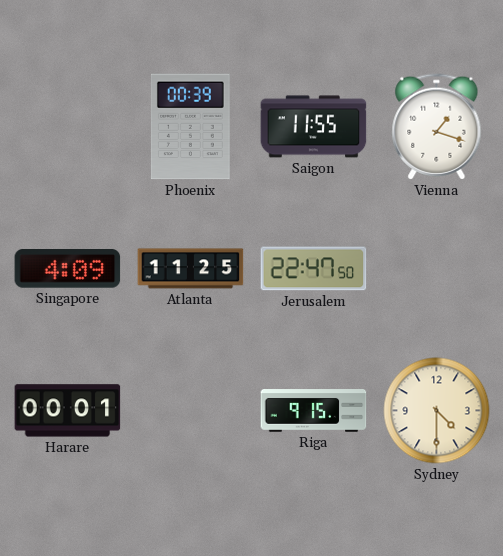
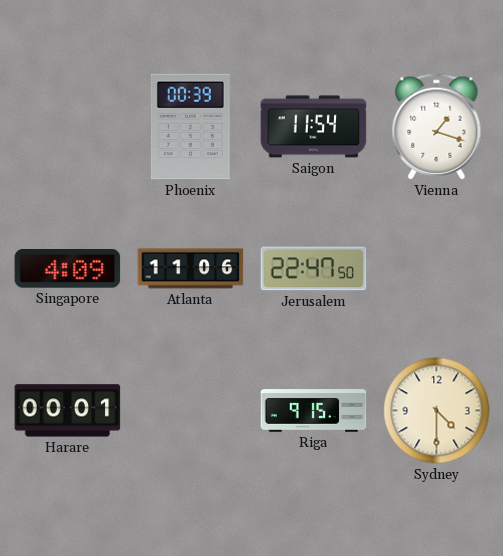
Saigon: 11:55 -> 11:54
Atlanta: 11:25 -> 11:06
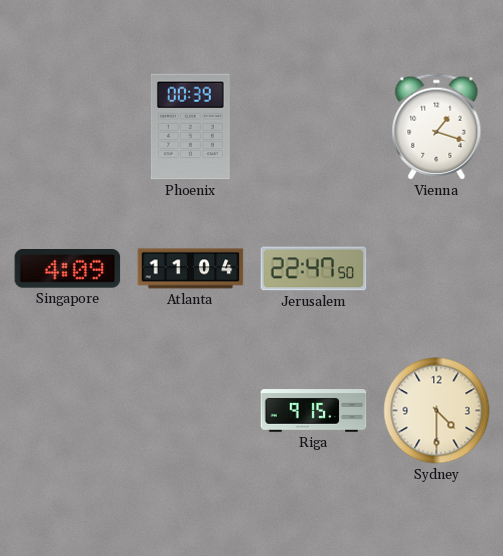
Saigon: 11:54 -> none
Atlanta: 11:06 -> 11:04
Harare: 00:01 -> none
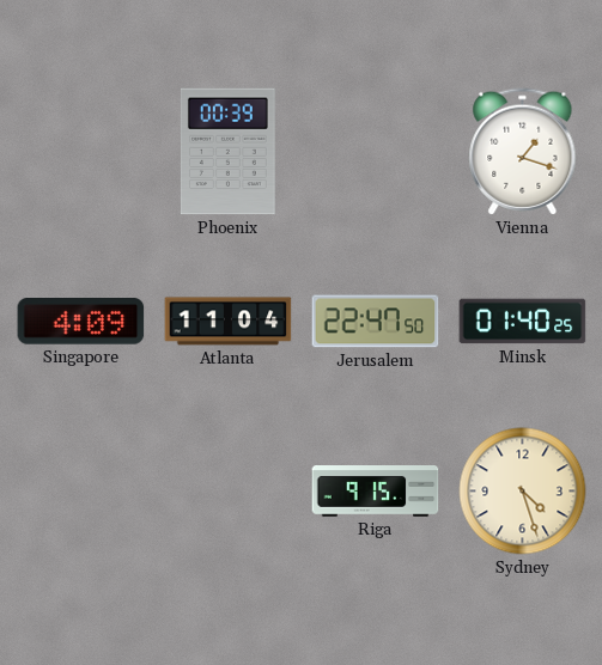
Minsk: none -> 01:40
Sydney: 4:30 -> 4:27
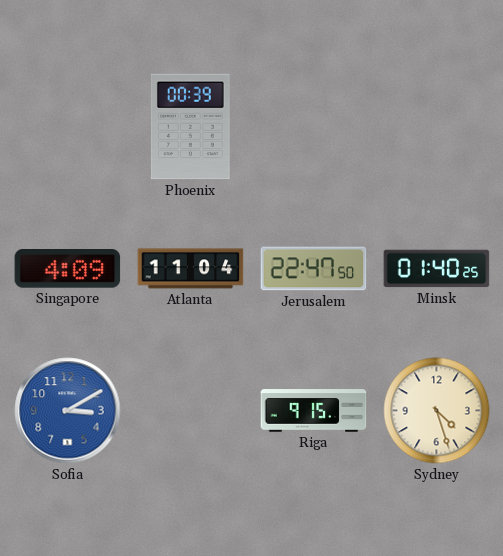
Vienna: 1:18 -> none
Sofia: none -> 3:10
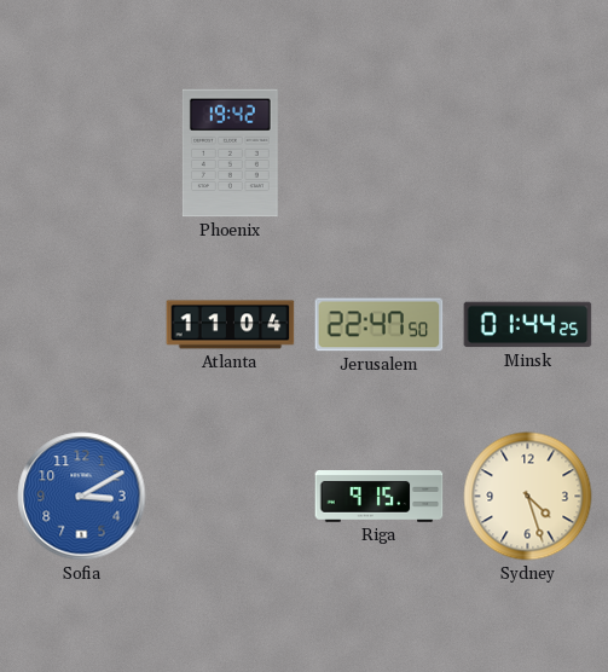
Phoenix: 00:39 -> 19:42
Singapore: 4:09 -> none
Minsk: 01:40 -> 01:44
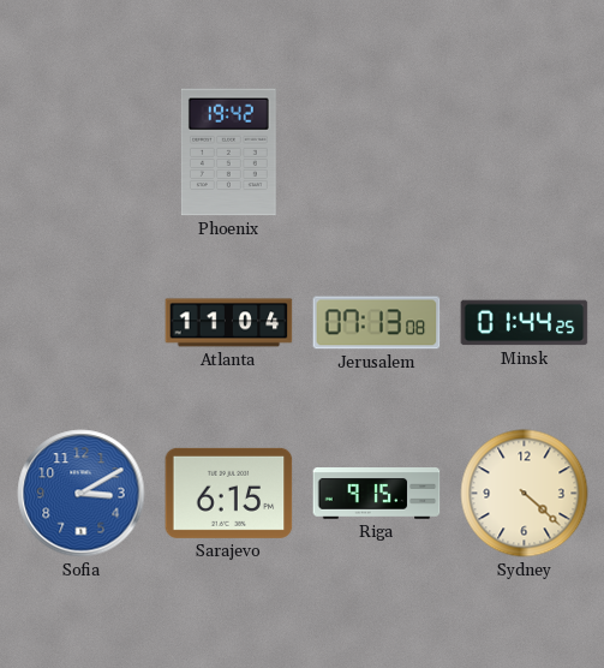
Jerusalem: 22:47 -> 07:13
Sarajevo: none -> 6:15
Sydney: 4:27 -> 4:22
